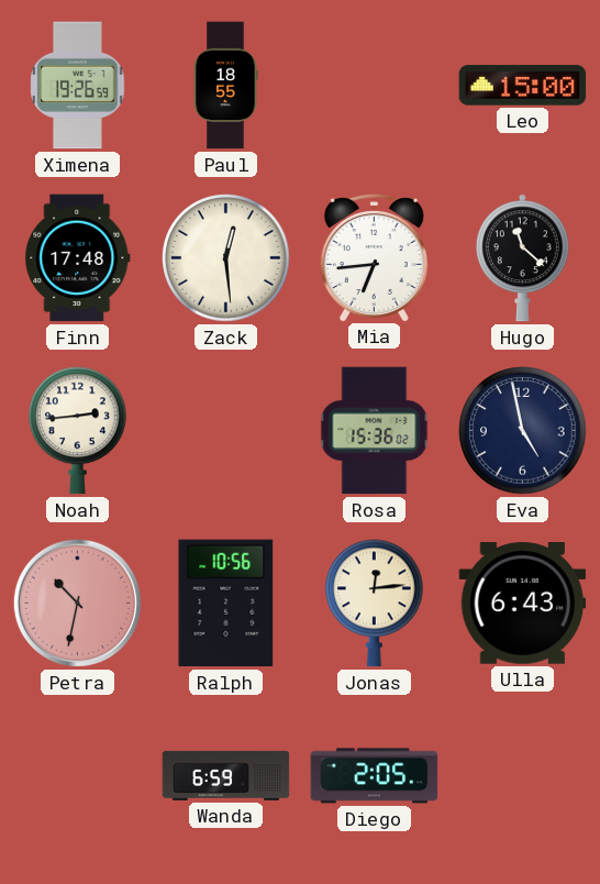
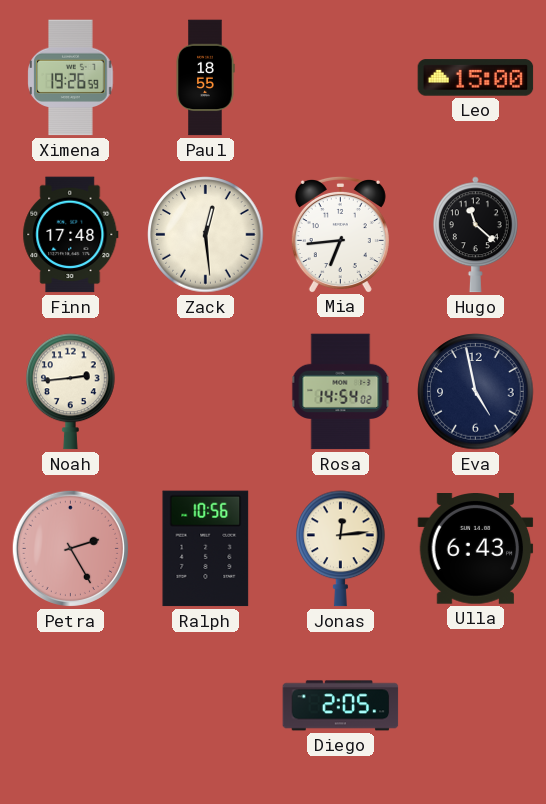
Rosa: 15:36 -> 14:54
Petra: 10:32 -> 2:25
Wanda: 6:59 -> none
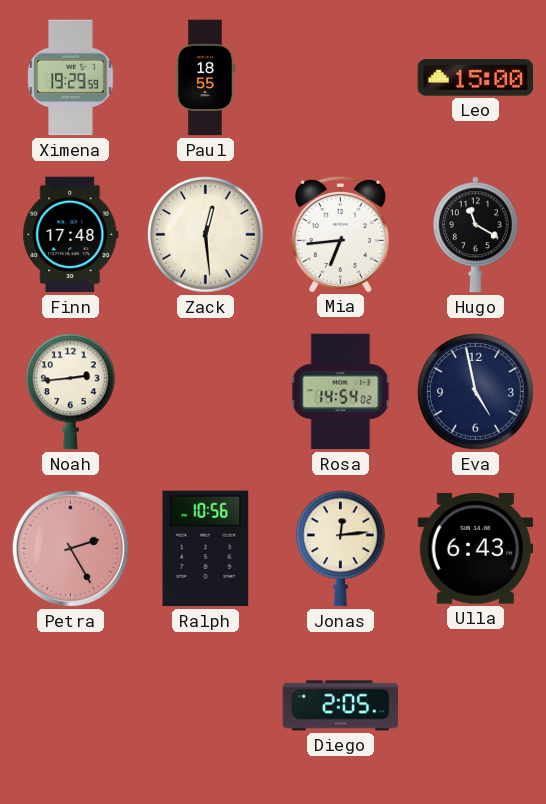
Ximena: 19:26 -> 19:29
Hugo: 11:22 -> 11:20
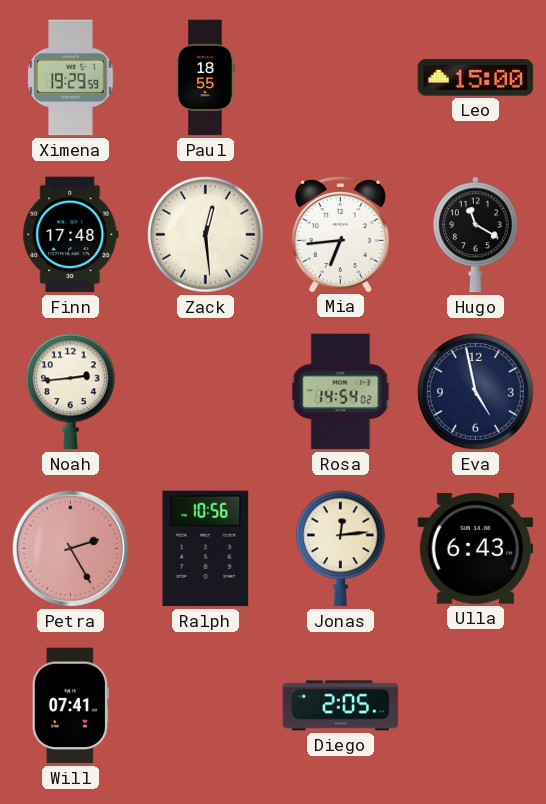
Will: none -> 07:41
